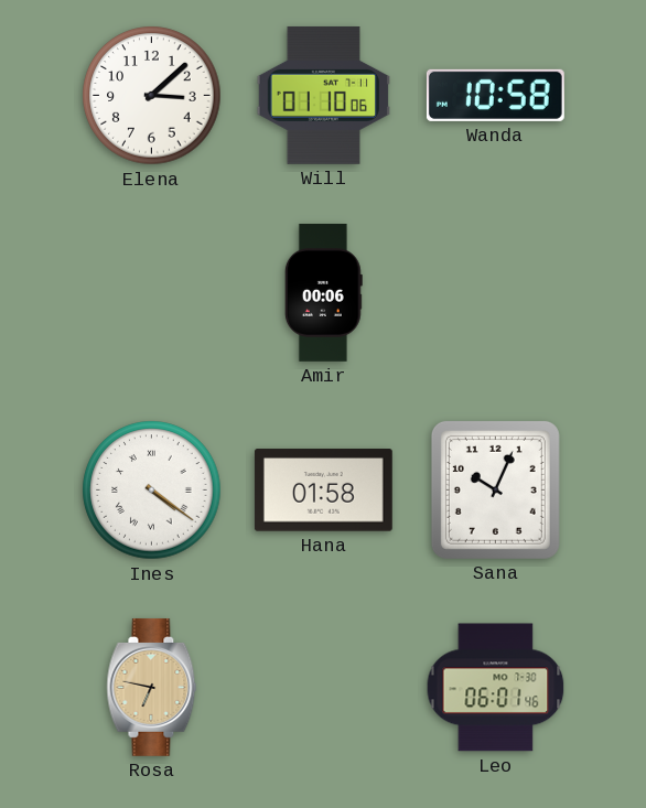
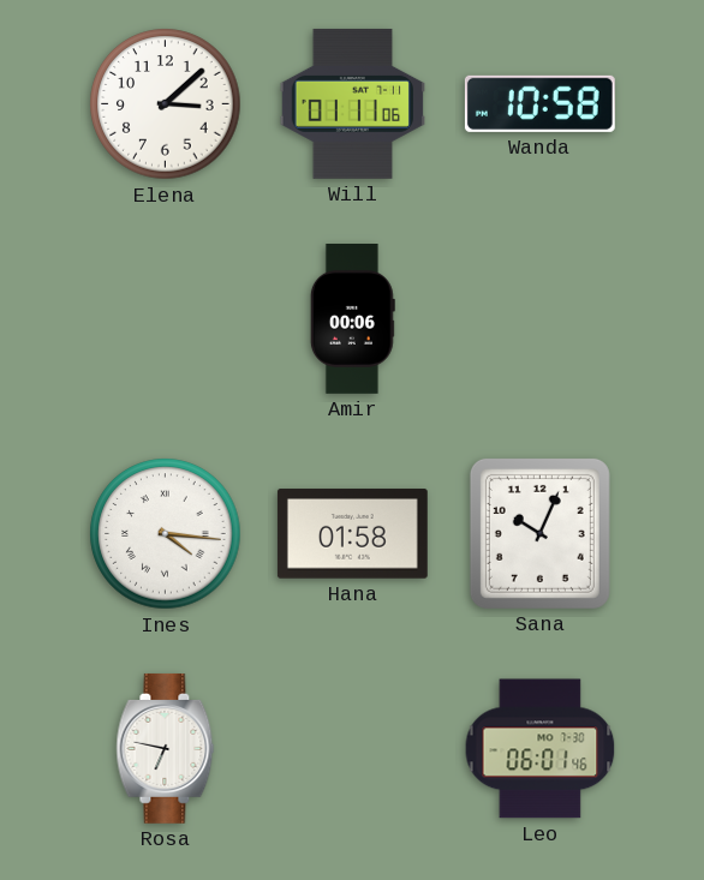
Will: 01:10 -> 01:11
Ines: 4:21 -> 4:16
Rosa dial: champagne -> white
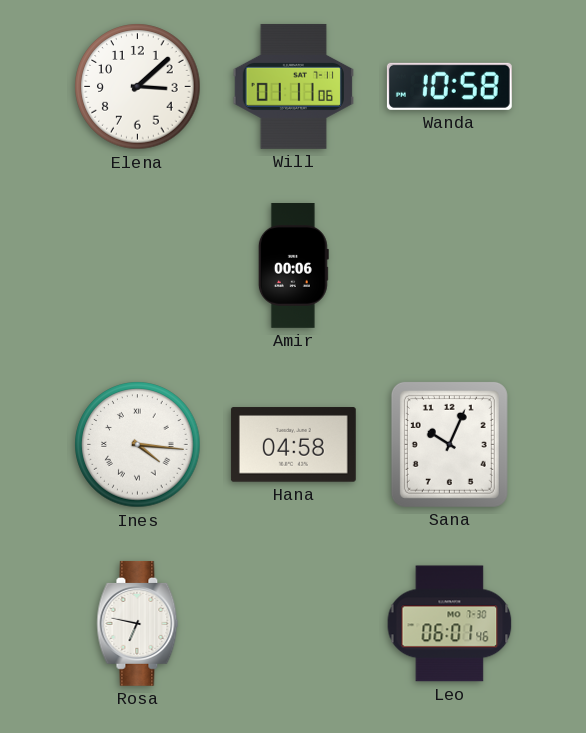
Hana: 01:58 -> 04:58
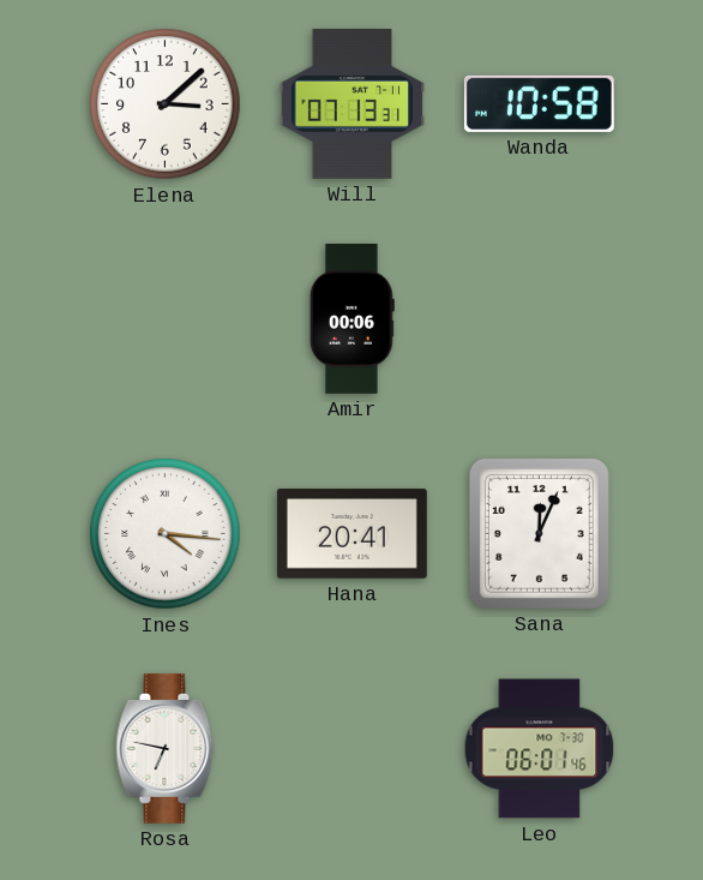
Will: 01:11 -> 07:13
Hana: 04:58 -> 20:41
Sana: 10:04 -> 12:04
